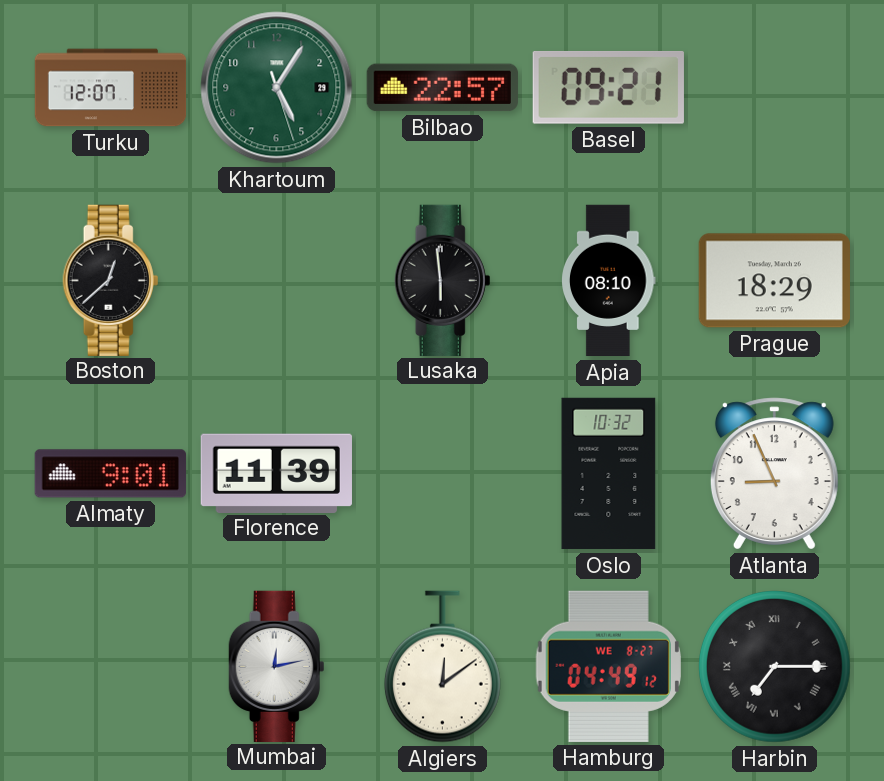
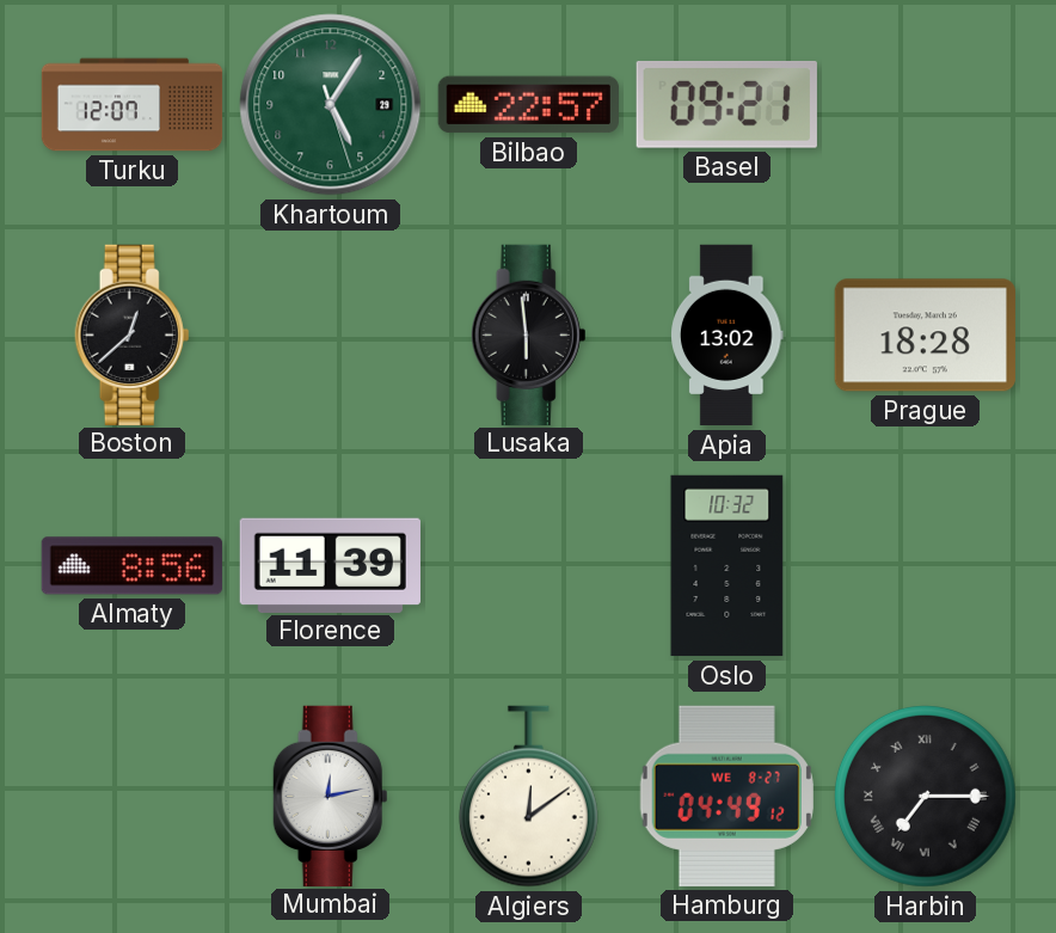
Apia: 08:10 -> 13:02
Prague: 18:29 -> 18:28
Almaty: 9:01 -> 8:56
Atlanta: 8:56 -> none
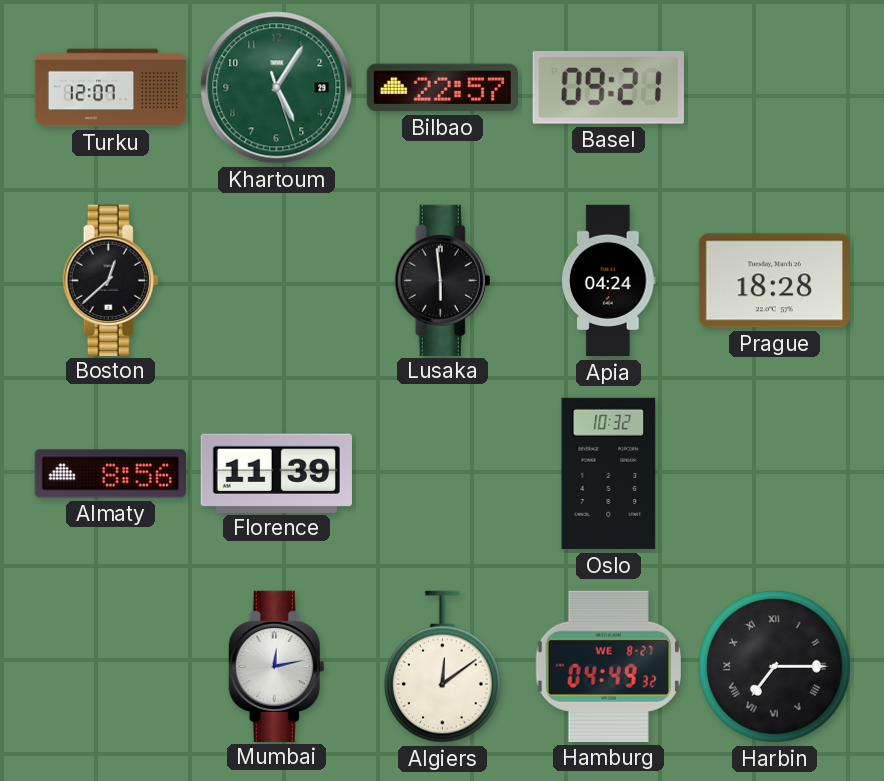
Apia: 13:02 -> 04:24
Hamburg: 04:49:12 -> 04:49:32
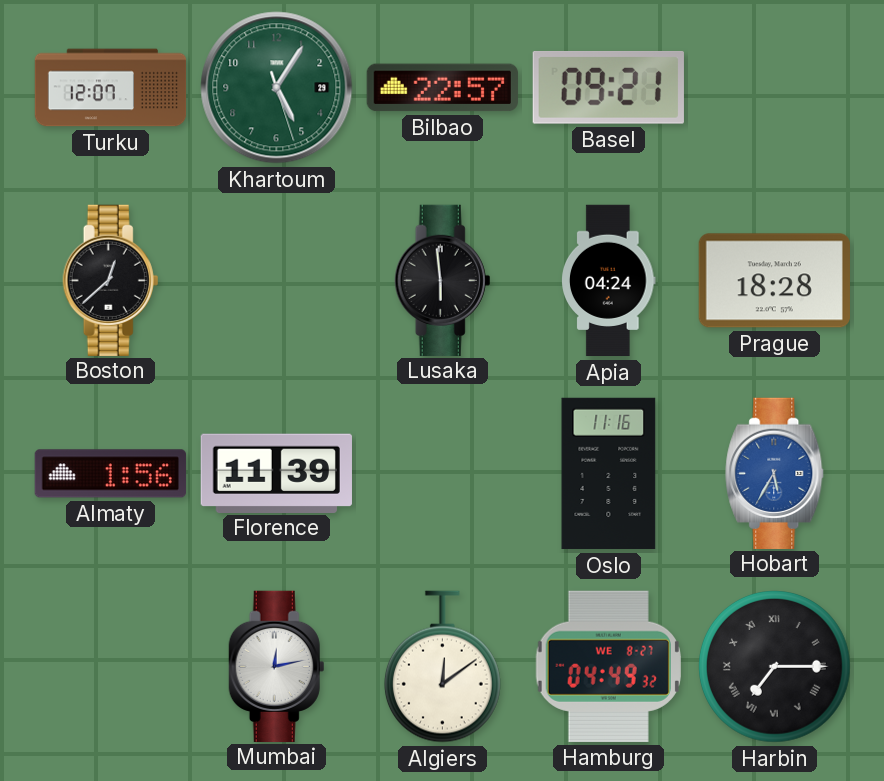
Almaty: 8:56 -> 1:56
Oslo: 10:32 -> 11:16
Hobart: none -> 5:35
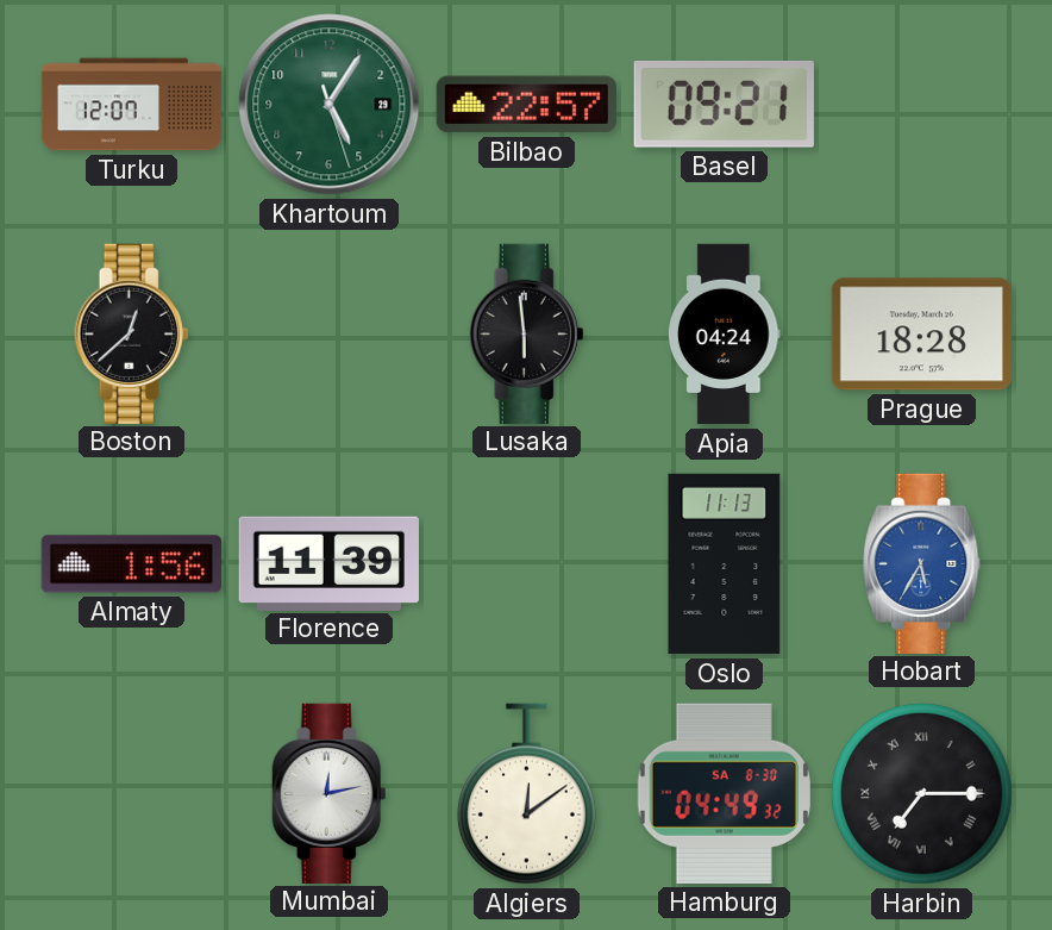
Oslo: 11:16 -> 11:13
Hamburg date: WE 8-27 -> SA 8-30
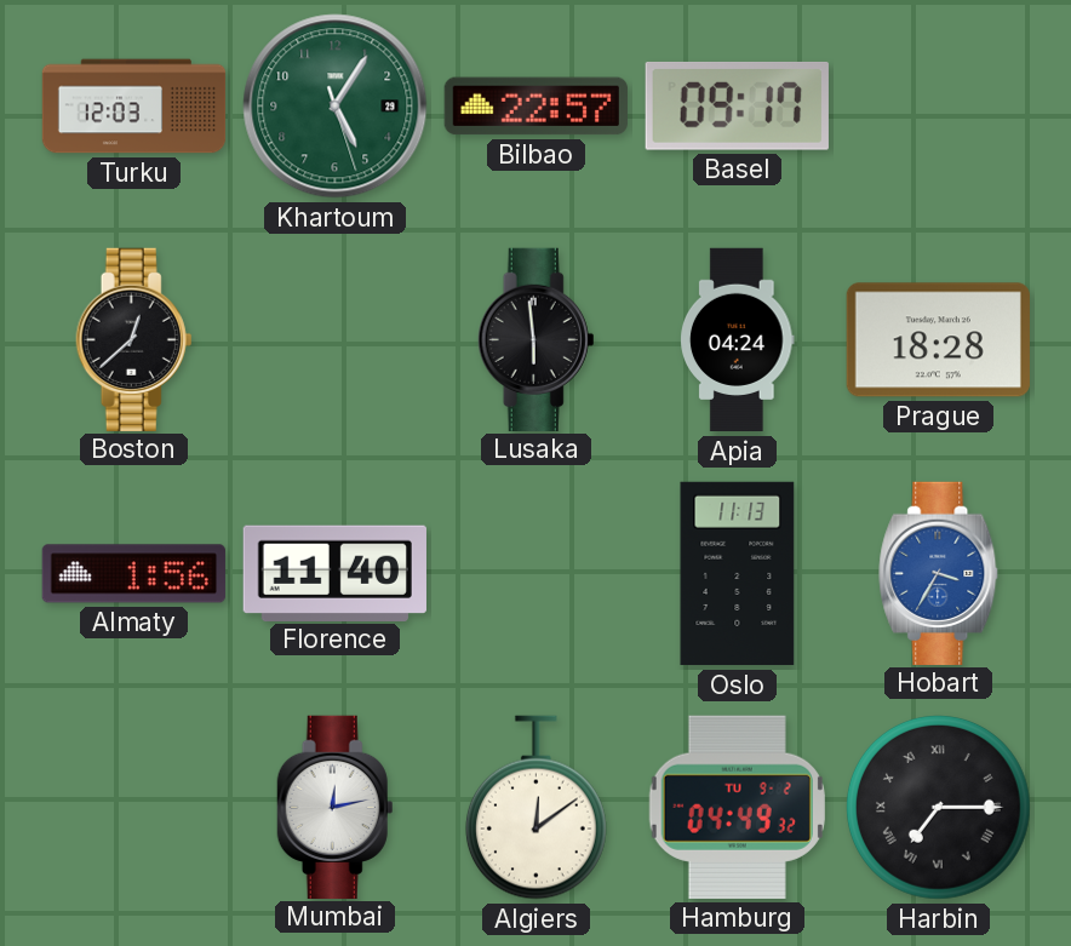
Turku: 12:07 -> 12:03
Basel: 09:21 -> 09:17
Florence: 11:39 -> 11:40
Hobart: 5:35 -> 3:35
Hamburg date: SA 8-30 -> TU 9-2
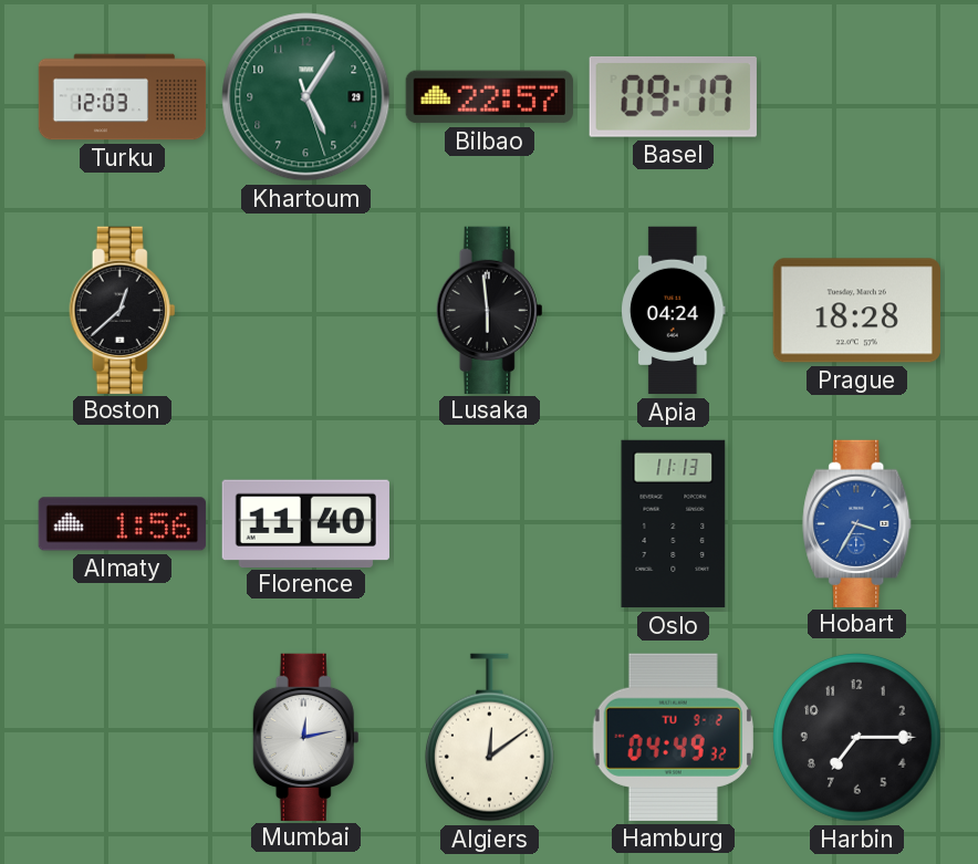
Harbin numerals: Roman -> Arabic
